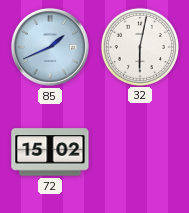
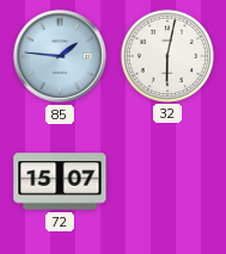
85: 1:41 -> 1:46
72: 15:02 -> 15:07
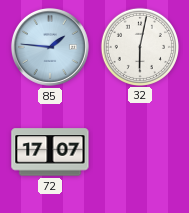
72: 15:07 -> 17:07
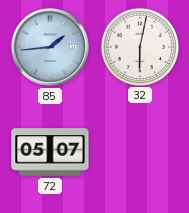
85: 1:46 -> 1:44
72: 17:07 -> 05:07
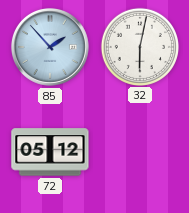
85: 1:44 -> 1:53
72: 05:07 -> 05:12
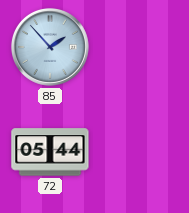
32: 6:02 -> none
72: 05:12 -> 05:44
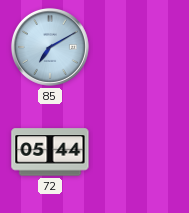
85: 1:53 -> 7:10
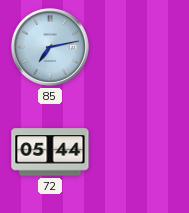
85: 7:10 -> 7:13
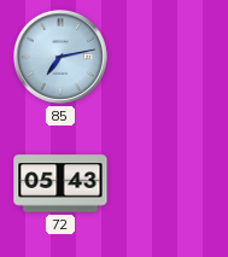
72: 05:44 -> 05:43
